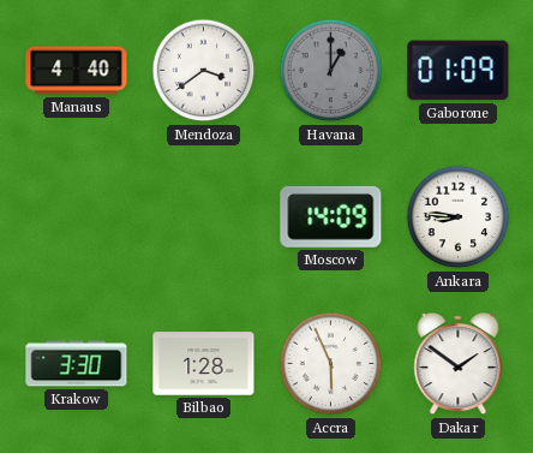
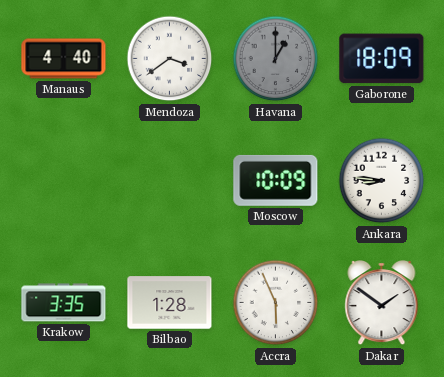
Gaborone: 01:09 -> 18:09
Moscow: 14:09 -> 10:09
Krakow: 3:30 -> 3:35
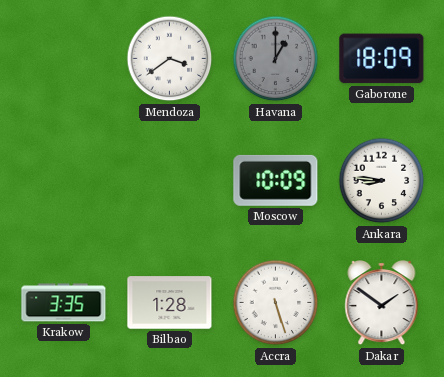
Manaus: 4:40 -> none
Accra: 5:56 -> 5:27
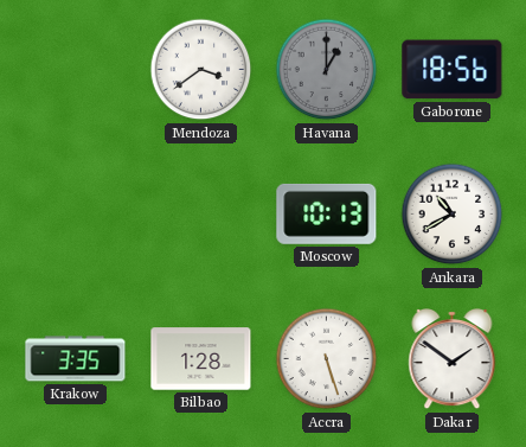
Gaborone: 18:09 -> 18:56
Moscow: 10:09 -> 10:13
Ankara: 8:46 -> 10:40
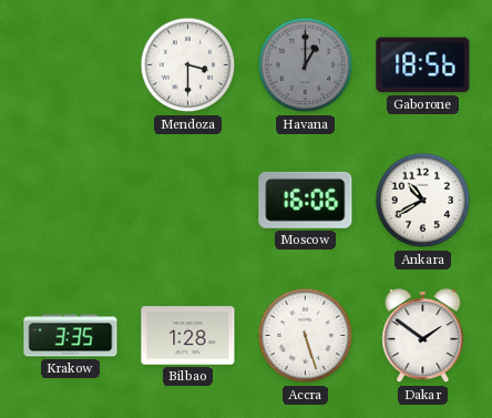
Mendoza: 3:39 -> 3:30
Moscow: 10:13 -> 16:06
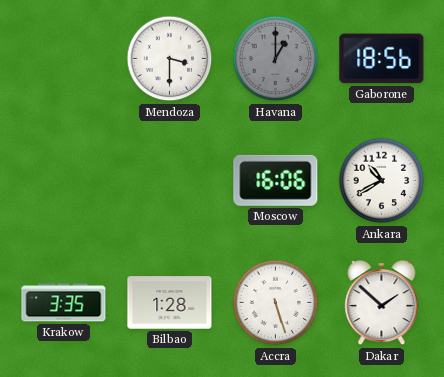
Dakar: 1:51 -> 1:52
